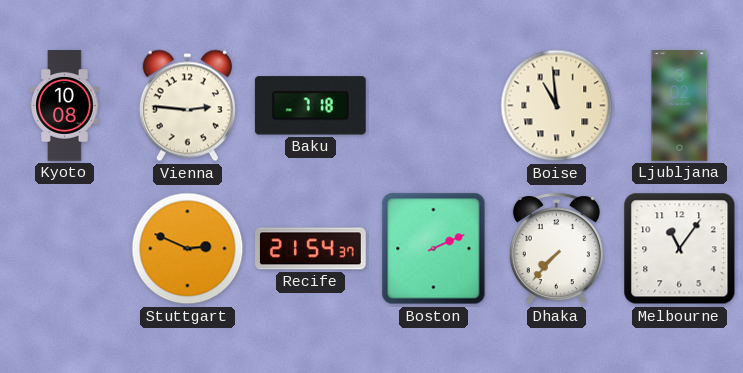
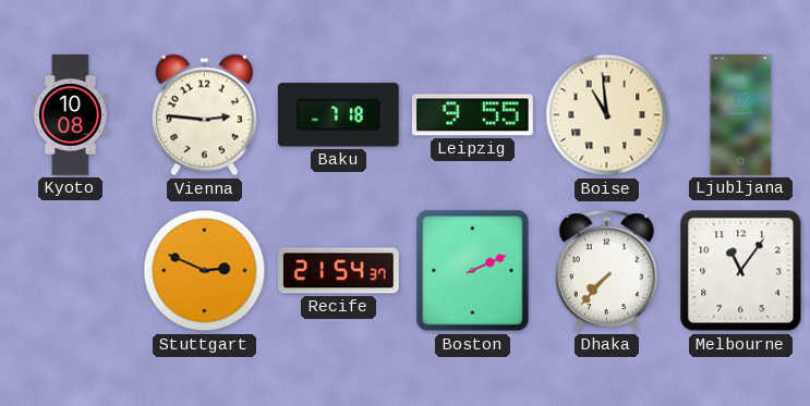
Leipzig: none -> 9:55
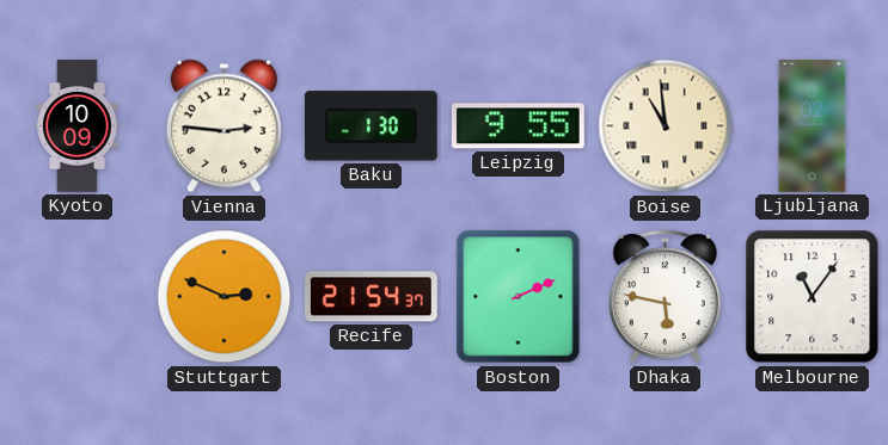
Kyoto: 10:08 -> 10:09
Baku: 7:18 -> 1:30
Dhaka: 7:37 -> 5:47
